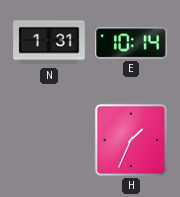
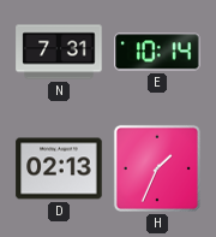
N: 1:31 -> 7:31
D: none -> 02:13
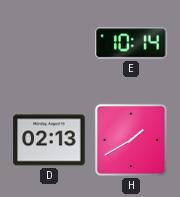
N: 7:31 -> none
H: 1:34 -> 1:40
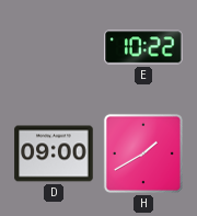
E: 10:14 -> 10:22
D: 02:13 -> 09:00
